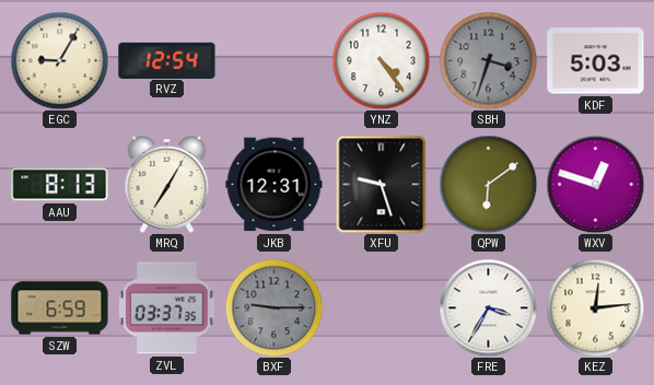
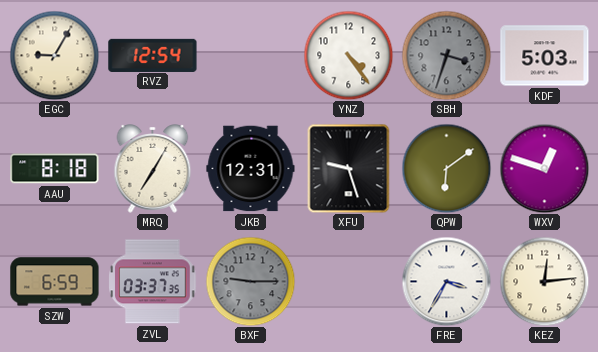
AAU: 8:13 -> 8:18
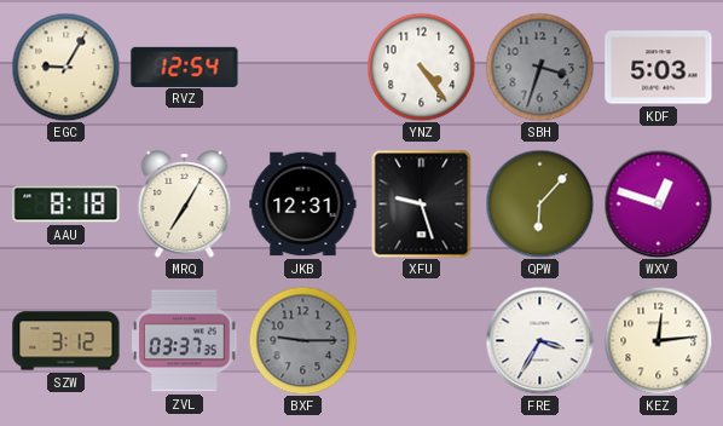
QPW: 6:09 -> 6:07
SZW: 6:59 -> 3:12
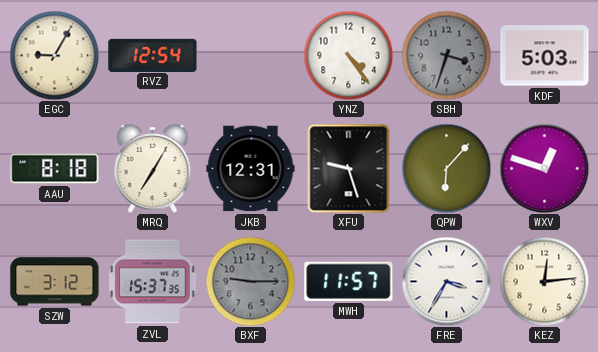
ZVL: 03:37 -> 15:37
MWH: none -> 11:57
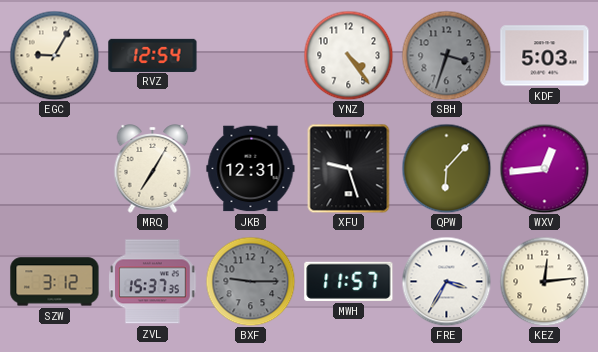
AAU: 8:18 -> none
WXV: 12:48 -> 12:44
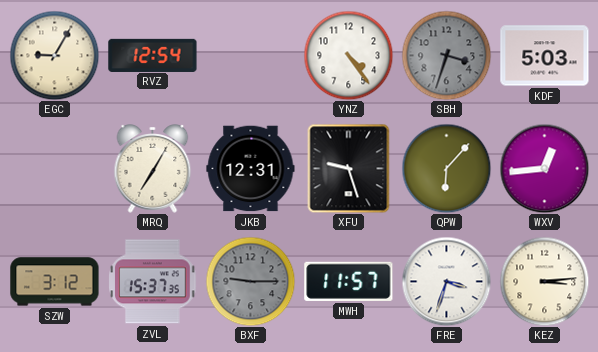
FRE: 3:35 -> 3:33
KEZ: 12:14 -> 3:14
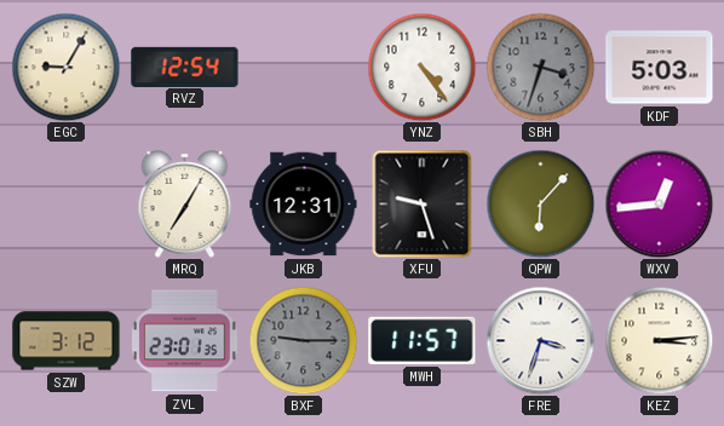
ZVL: 15:37 -> 23:01
